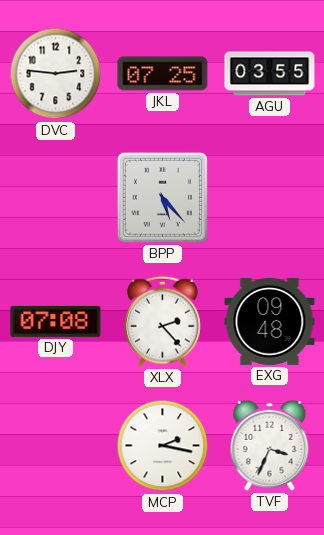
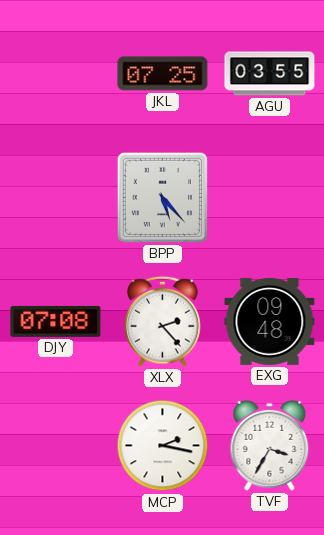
DVC: 2:46 -> none
TVF: 3:34 -> 3:35
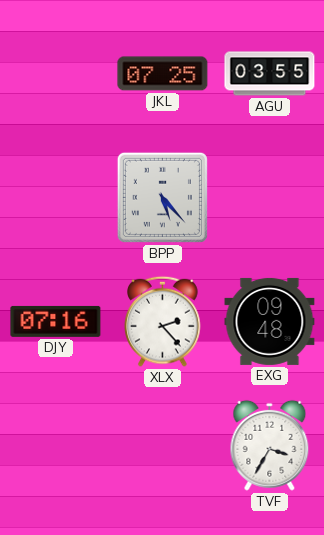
DJY: 07:08 -> 07:16
MCP: 2:17 -> none
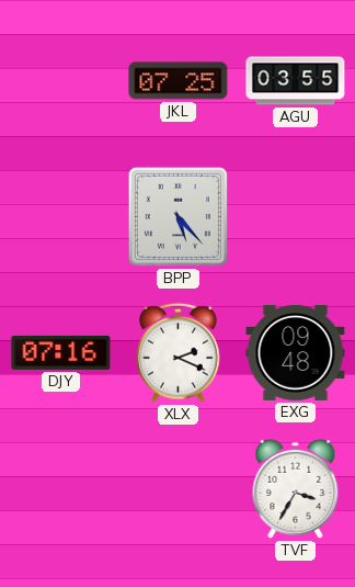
XLX: 2:23 -> 2:19
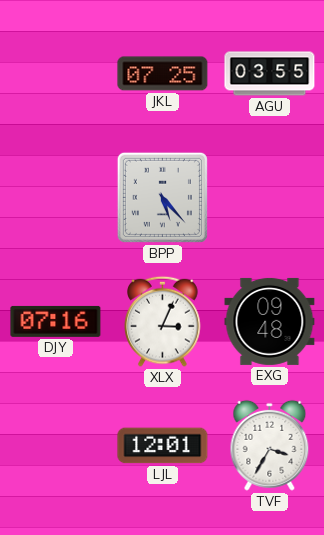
XLX: 2:19 -> 3:04
LJL: none -> 12:01
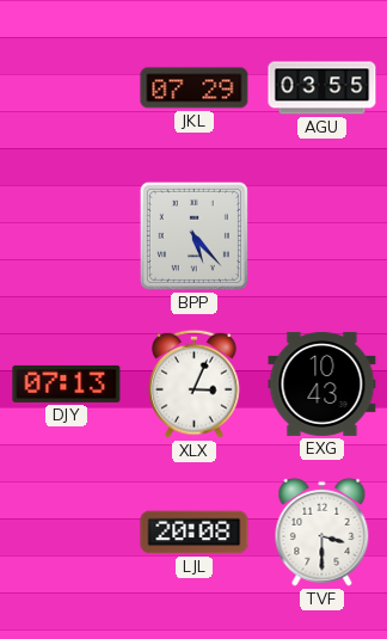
JKL: 07:25 -> 07:29
DJY: 07:16 -> 07:13
EXG: 09:48 -> 10:43
LJL: 12:01 -> 20:08
TVF: 3:35 -> 3:30
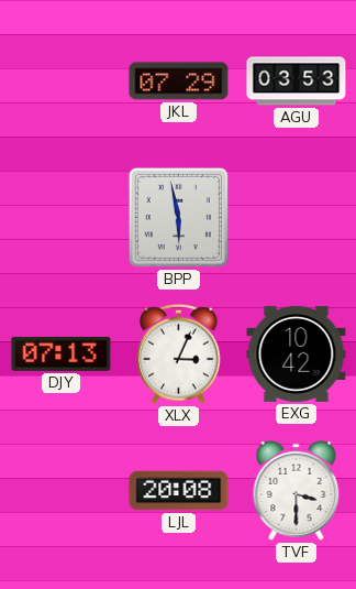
AGU: 03:55 -> 03:53
BPP: 5:23 -> 5:58
EXG: 10:43 -> 10:42
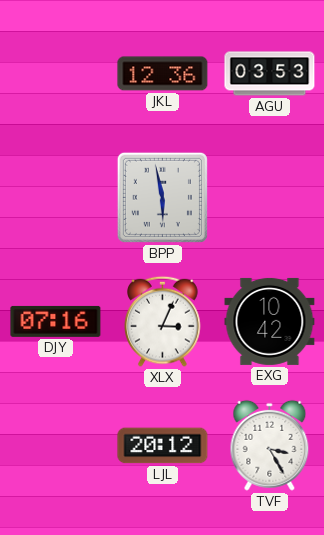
JKL: 07:29 -> 12:36
DJY: 07:13 -> 07:16
LJL: 20:08 -> 20:12
TVF: 3:30 -> 3:25
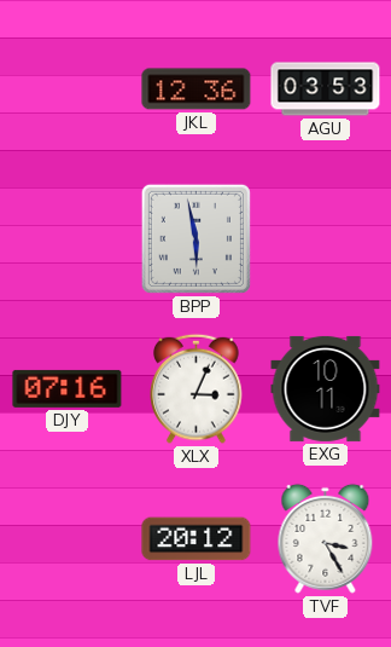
EXG: 10:42 -> 10:11
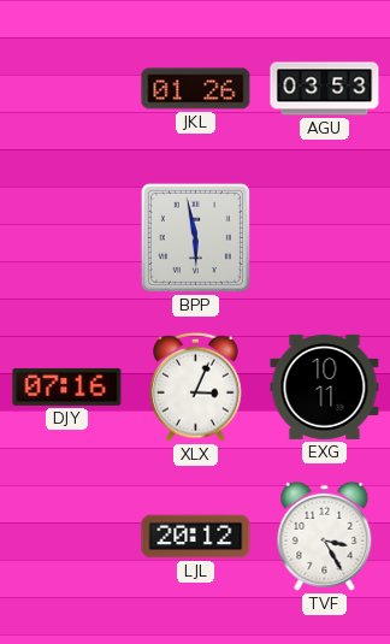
JKL: 12:36 -> 01:26
